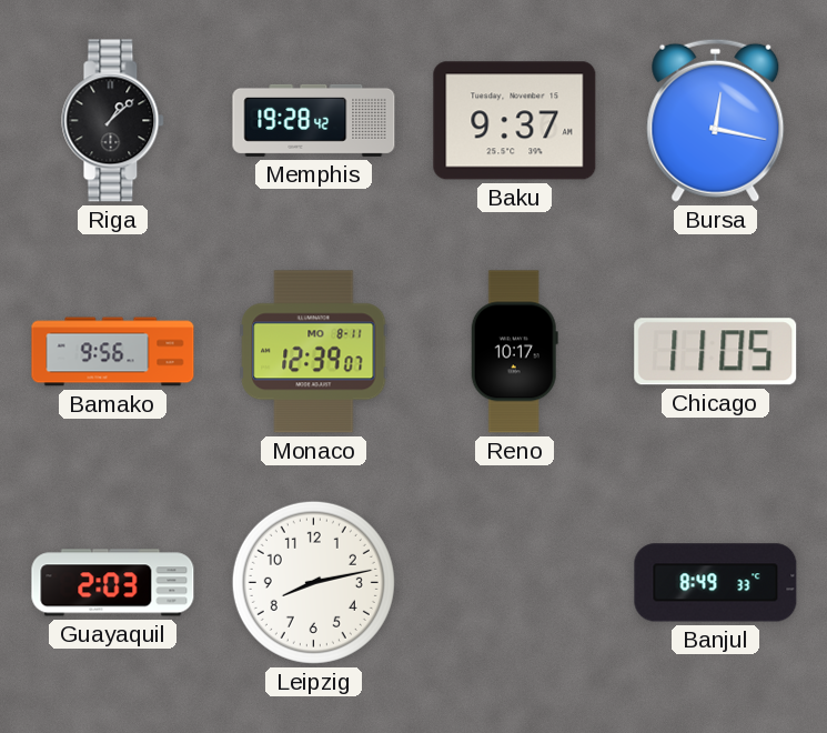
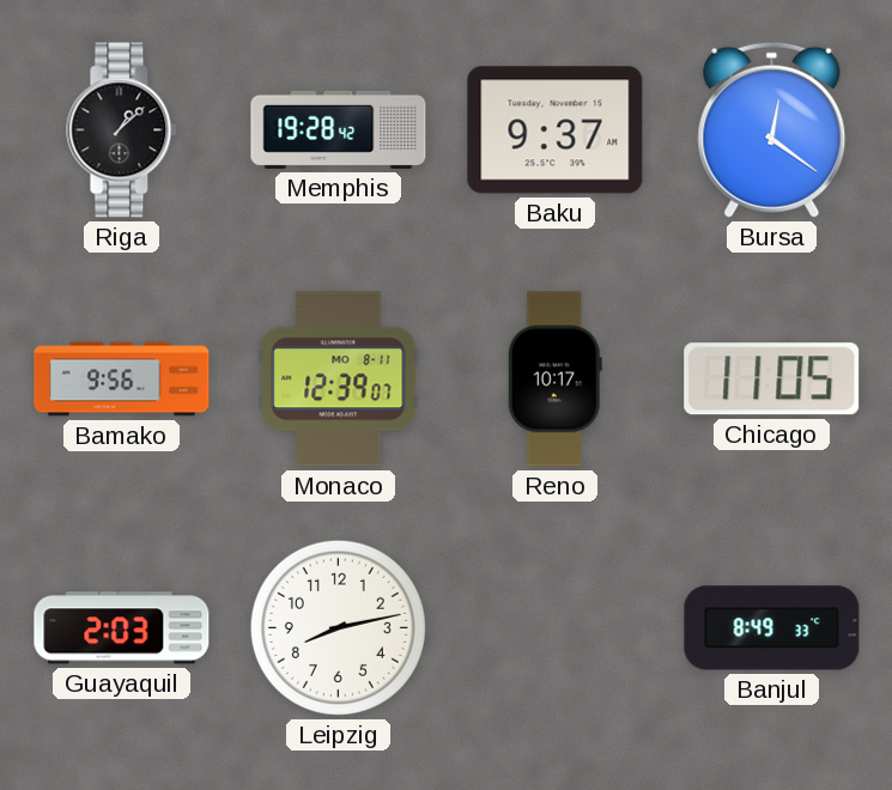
Bursa: 12:17 -> 12:21
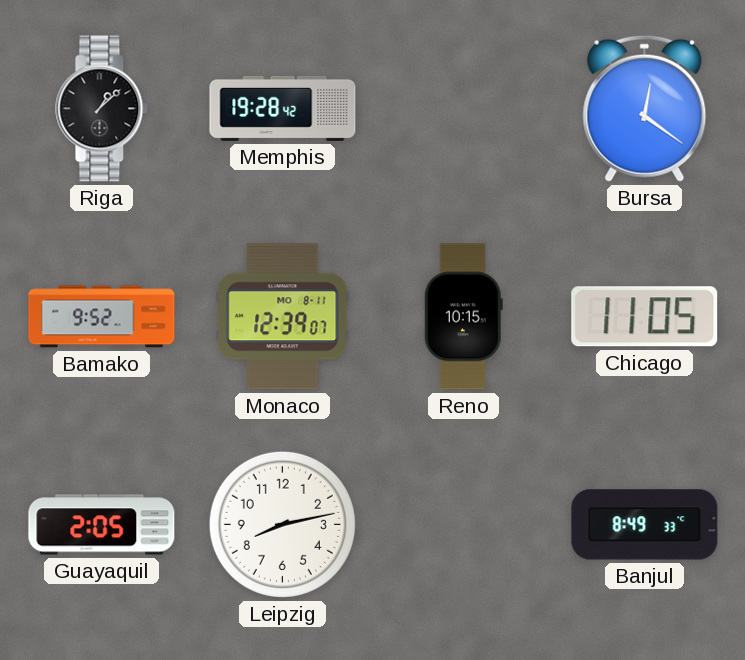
Baku: 9:37 -> none
Bamako: 9:56 -> 9:52
Reno: 10:17 -> 10:15
Guayaquil: 2:03 -> 2:05
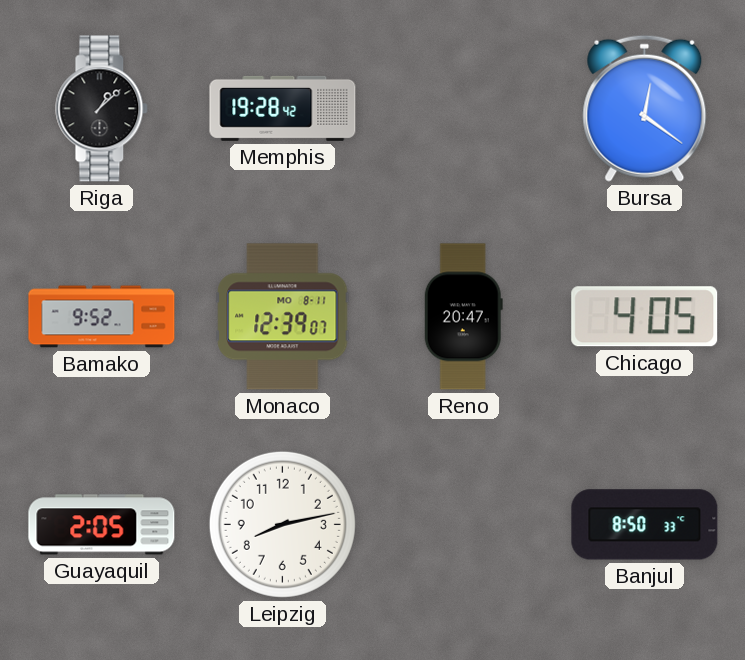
Reno: 10:15 -> 20:47
Chicago: 11:05 -> 4:05
Banjul: 8:49 -> 8:50
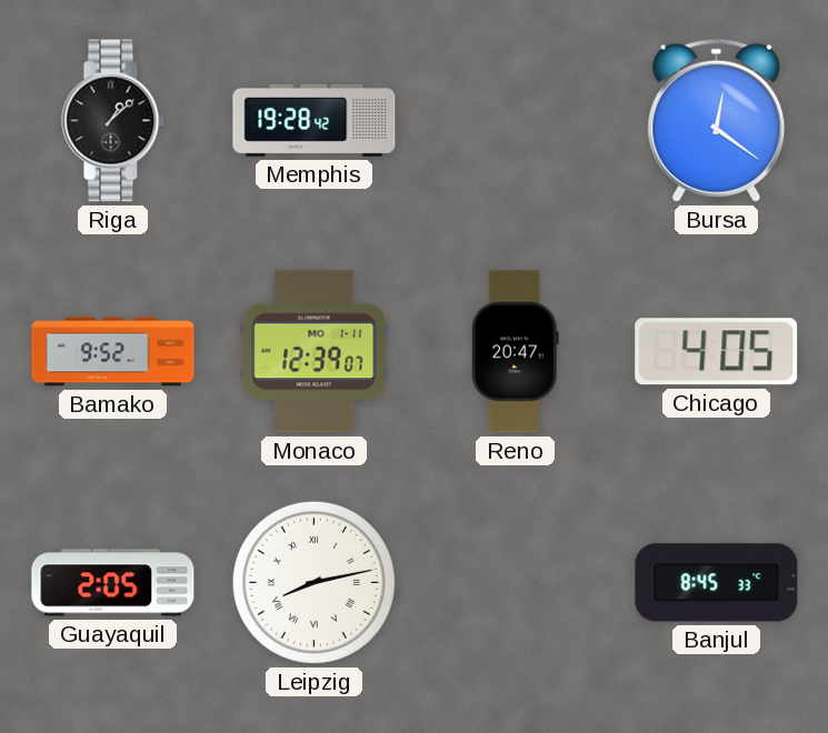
Monaco date: MO 8-11 -> MO 1-11
Leipzig numerals: Arabic -> Roman
Banjul: 8:50 -> 8:45
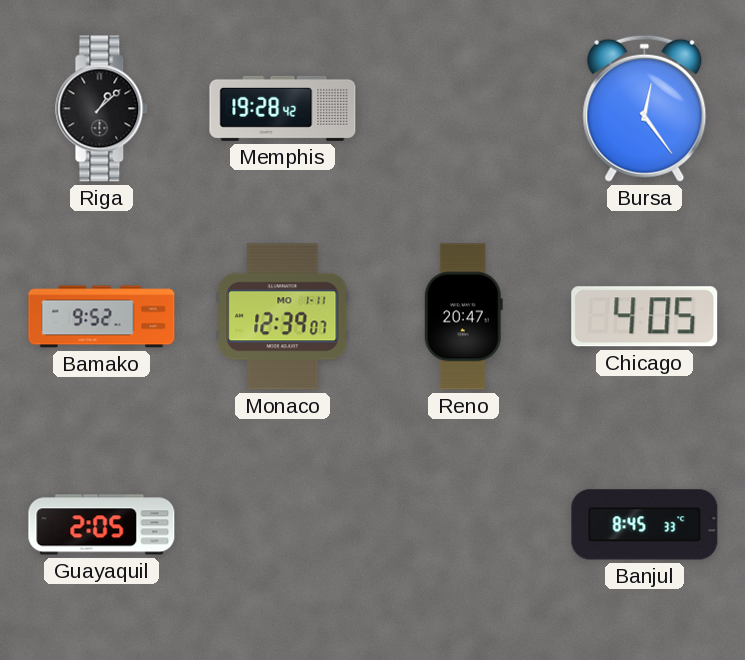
Bursa: 12:21 -> 12:24
Leipzig: 8:13 -> none
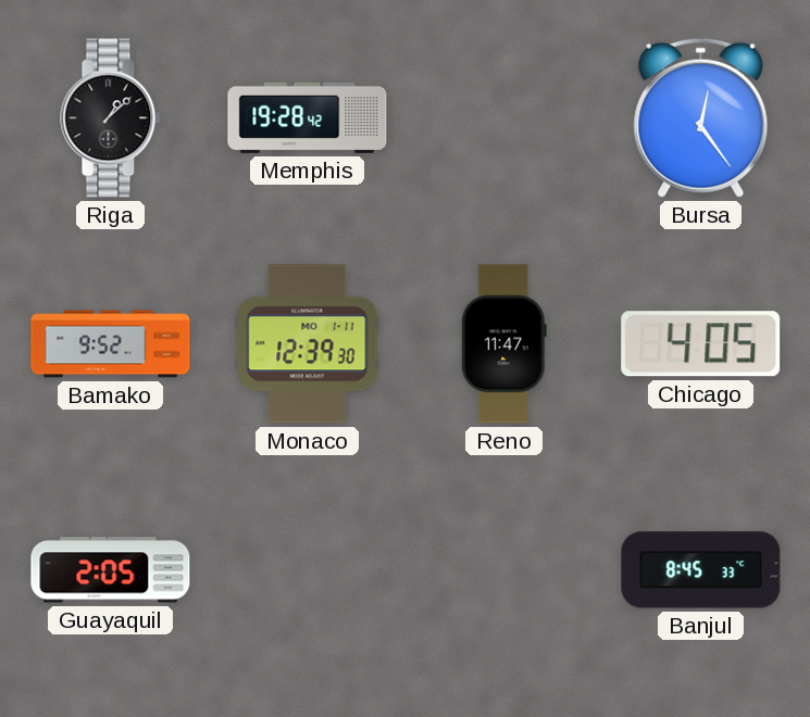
Monaco: 12:39:07 -> 12:39:30
Reno: 20:47 -> 11:47
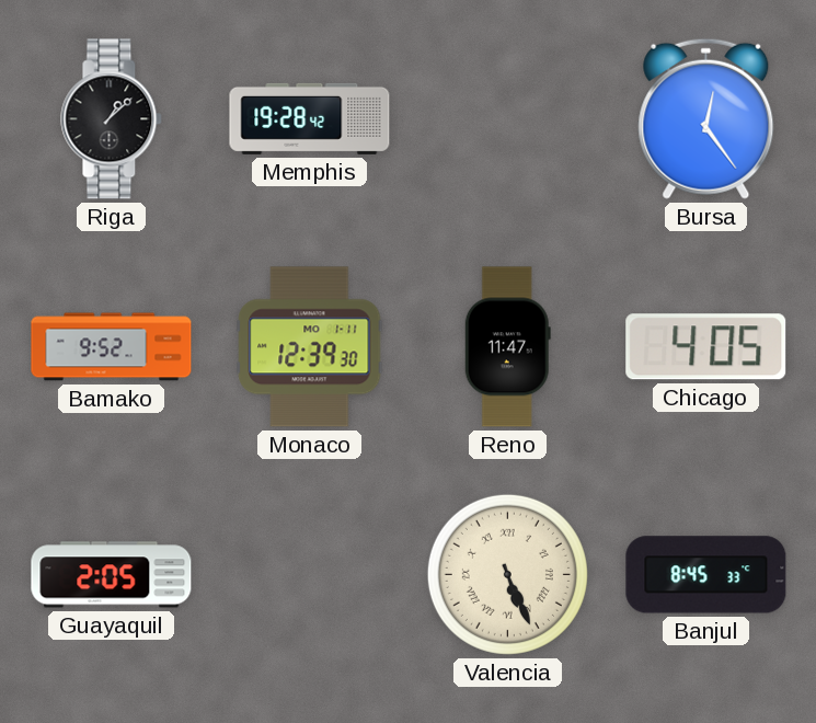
Valencia: none -> 5:26
